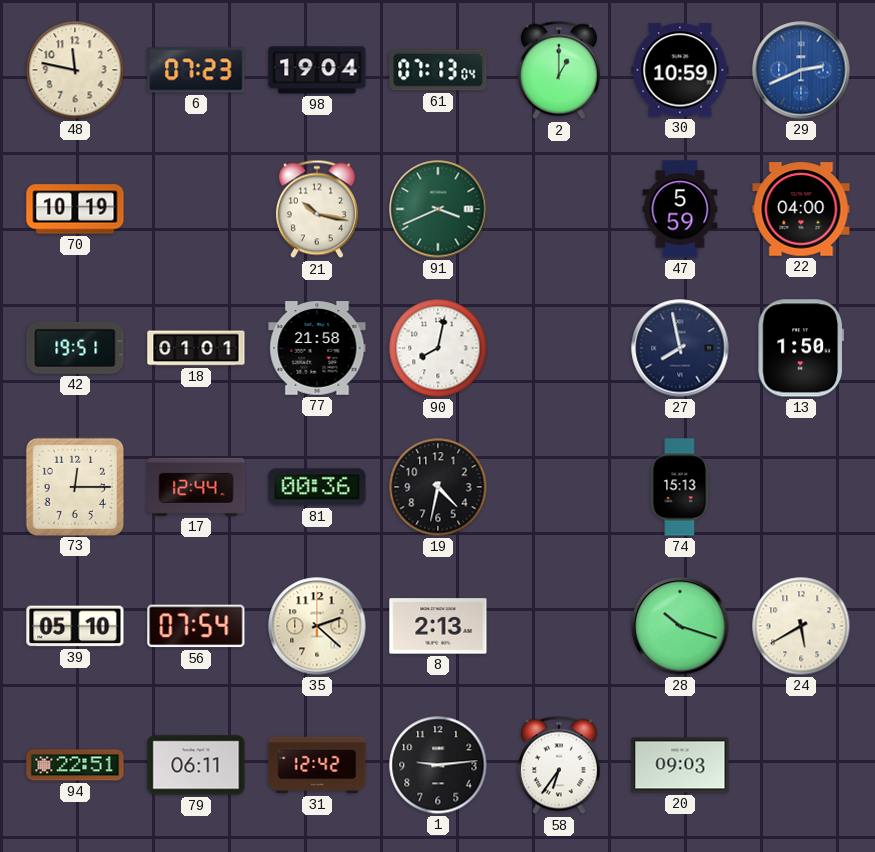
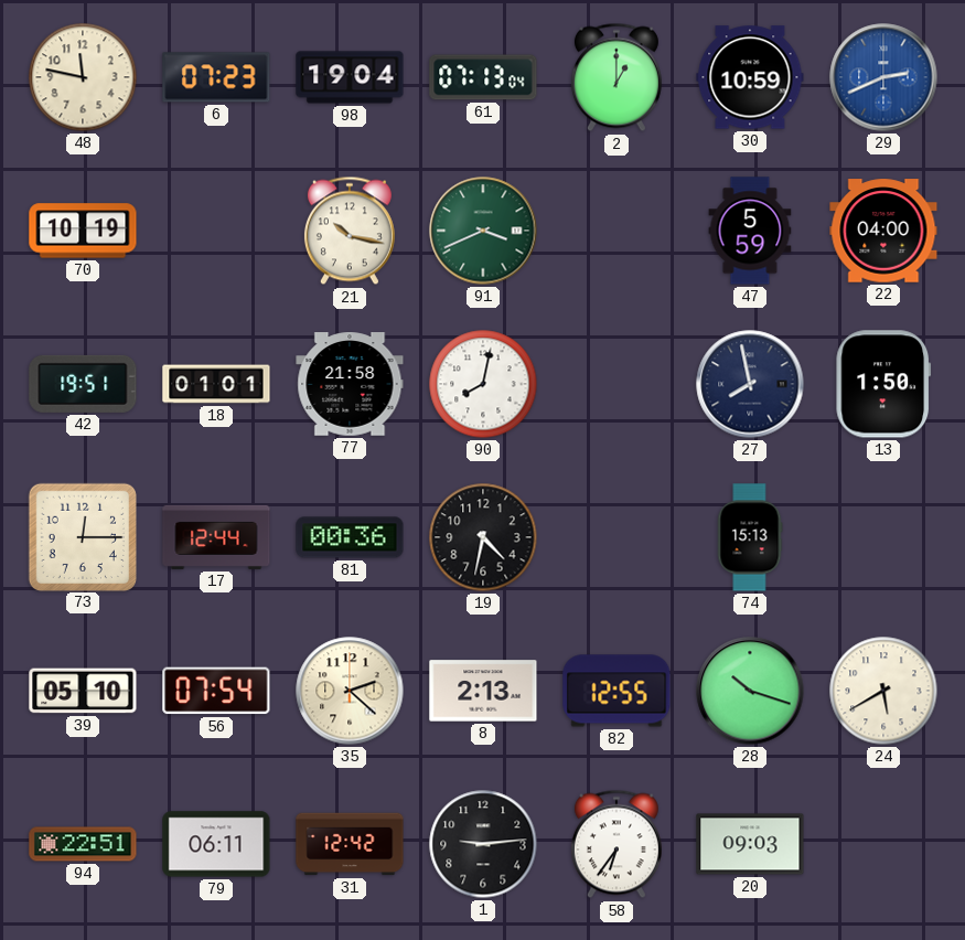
82: none -> 12:55
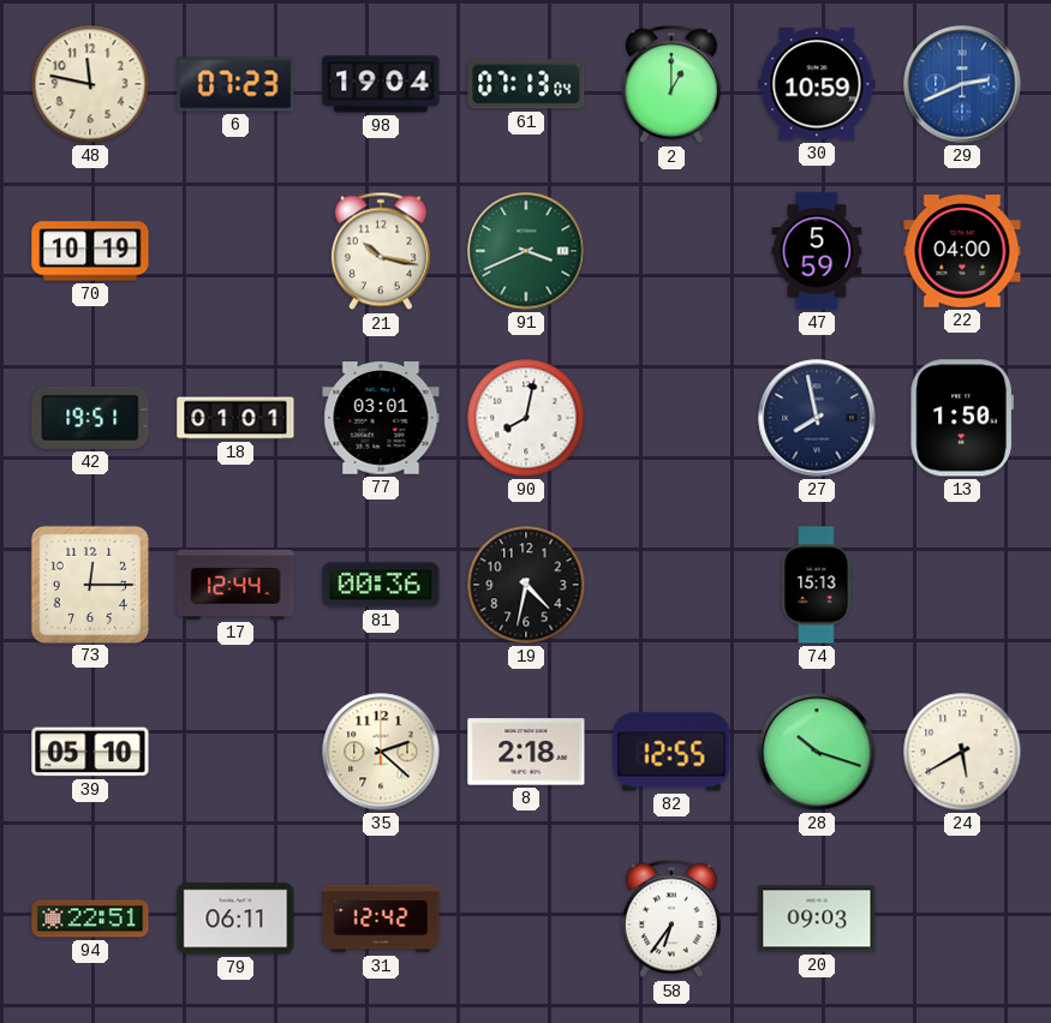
77: 21:58 -> 03:01
56: 07:54 -> none
8: 2:13 -> 2:18
1: 9:14 -> none
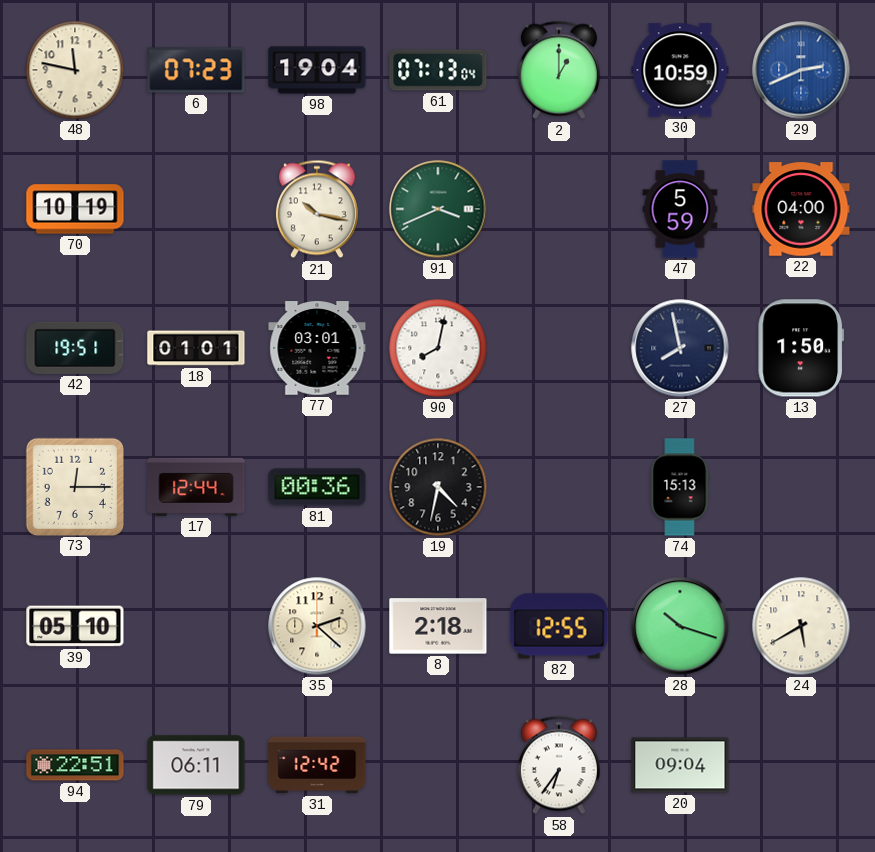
20: 09:03 -> 09:04
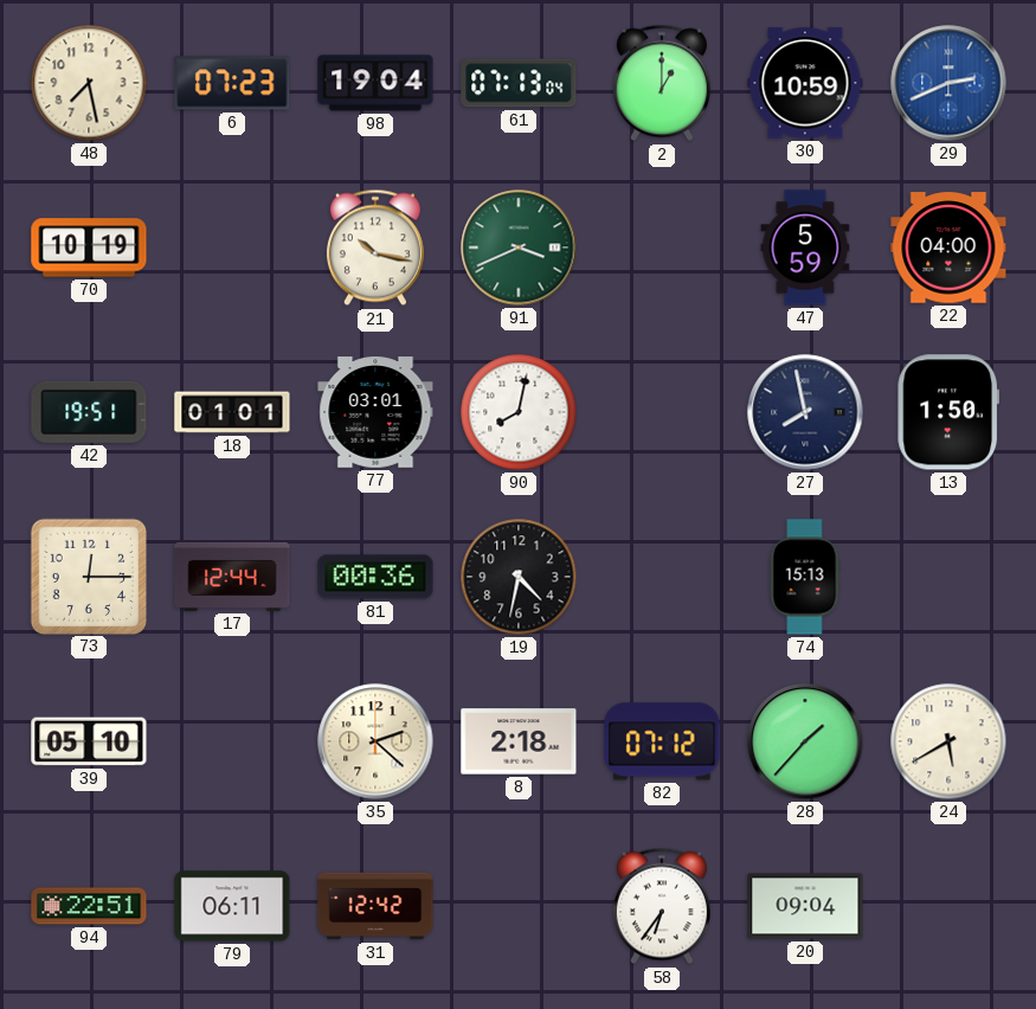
48: 11:47 -> 7:28
82: 12:55 -> 07:12
28: 10:18 -> 1:37
